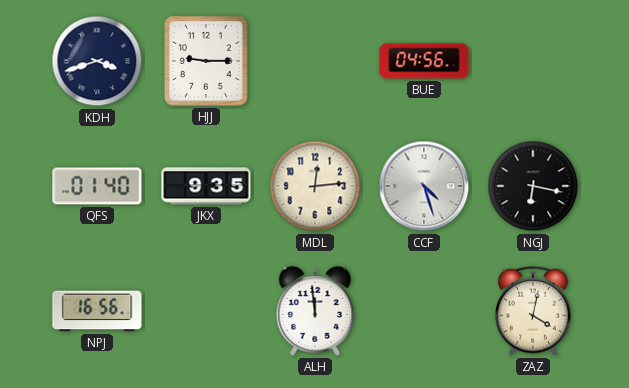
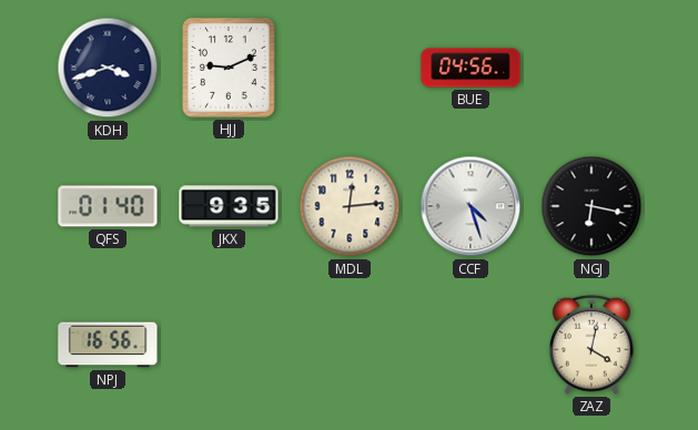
HJJ: 9:15 -> 9:11
ALH: 11:59 -> none
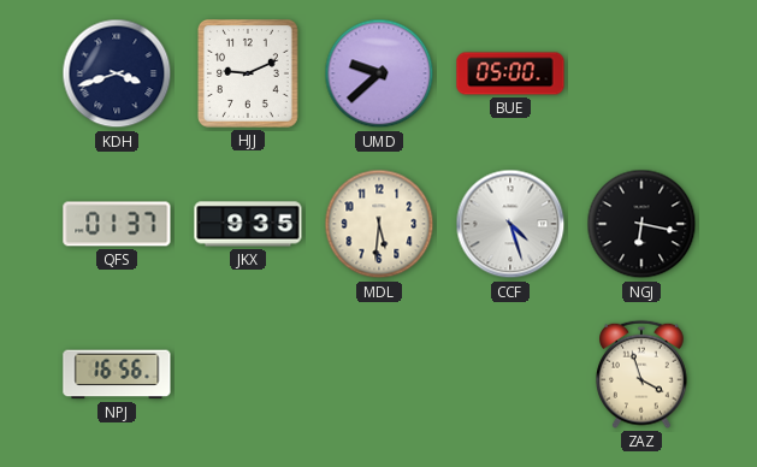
UMD: none -> 9:38
BUE: 04:56 -> 05:00
QFS: 01:40 -> 01:37
MDL: 12:14 -> 5:31
ZAZ: 4:02 -> 3:57
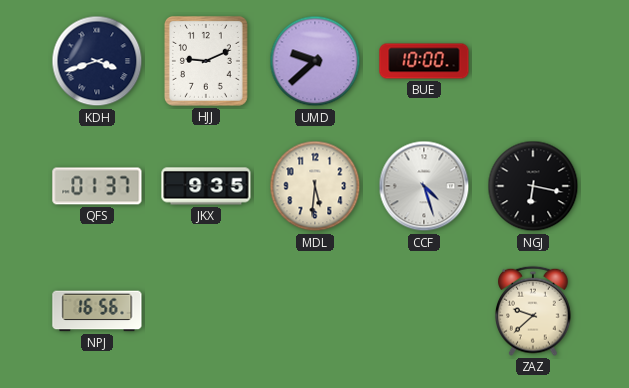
BUE: 05:00 -> 10:00
ZAZ: 3:57 -> 9:38
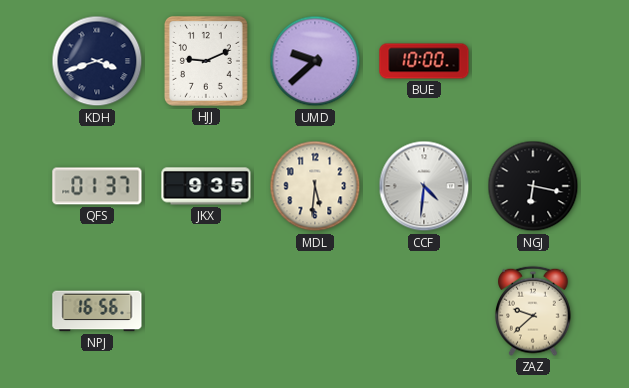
CCF: 4:27 -> 4:31
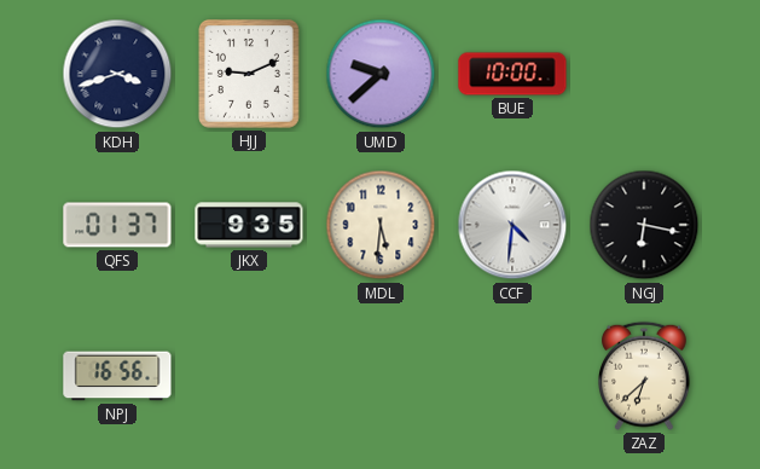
ZAZ: 9:38 -> 6:38
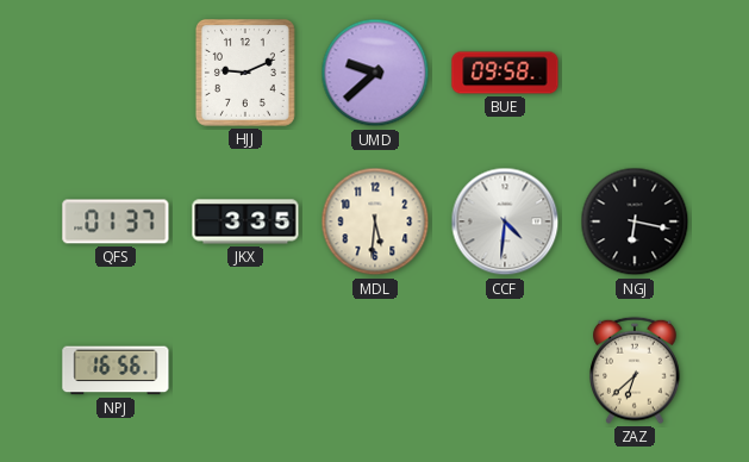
KDH: 3:42 -> none
BUE: 10:00 -> 09:58
JKX: 9:35 -> 3:35
